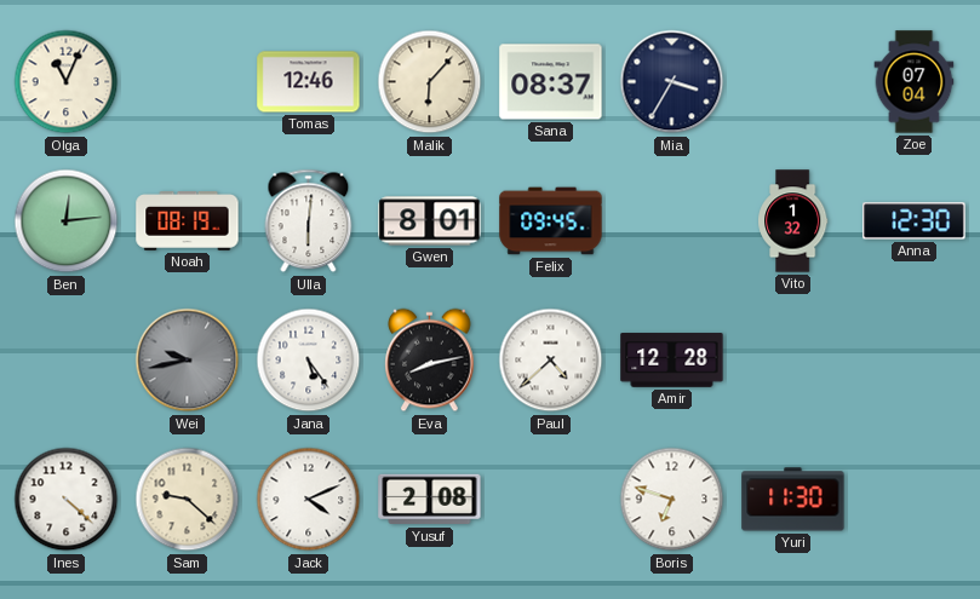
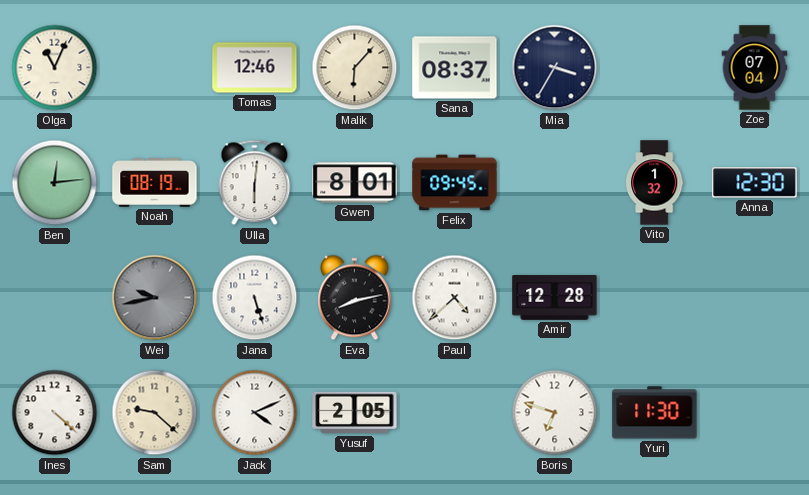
Jana: 5:24 -> 5:27
Yusuf: 2:08 -> 2:05
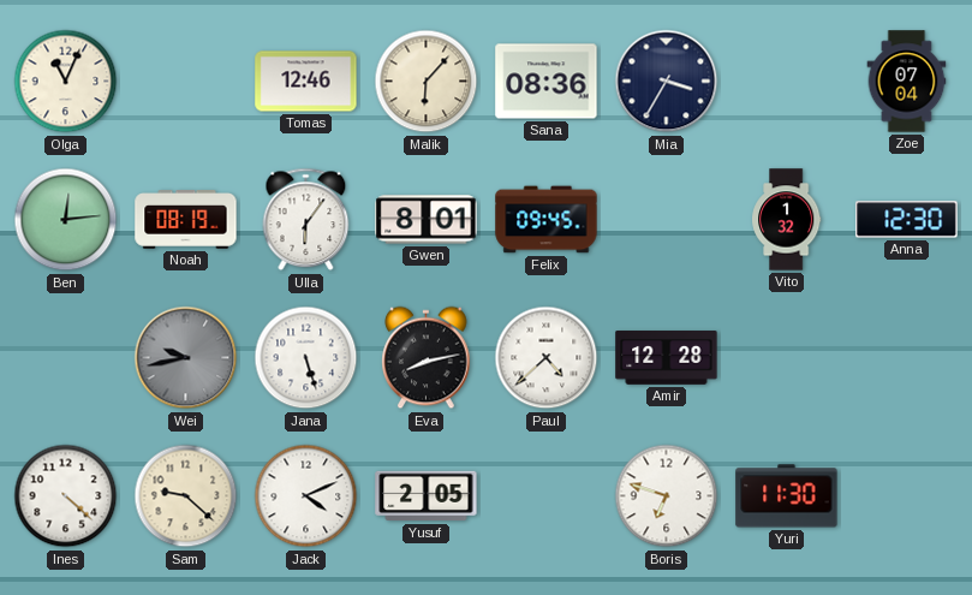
Sana: 08:37 -> 08:36
Ulla: 6:01 -> 6:06
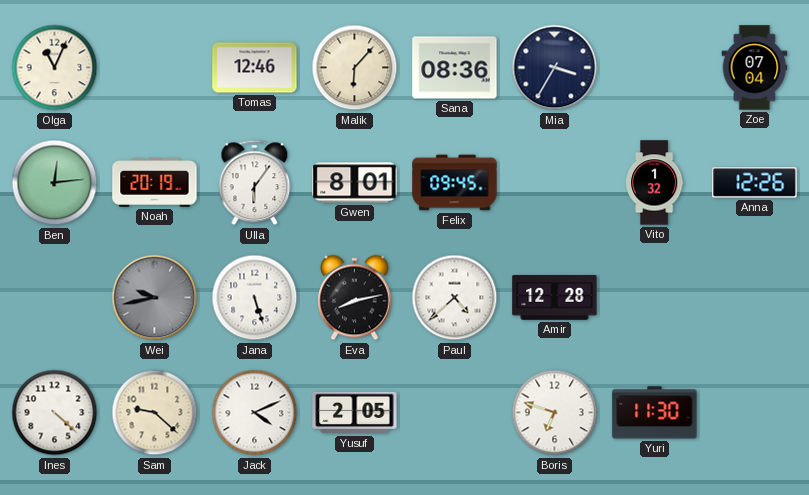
Noah: 08:19 -> 20:19
Anna: 12:30 -> 12:26
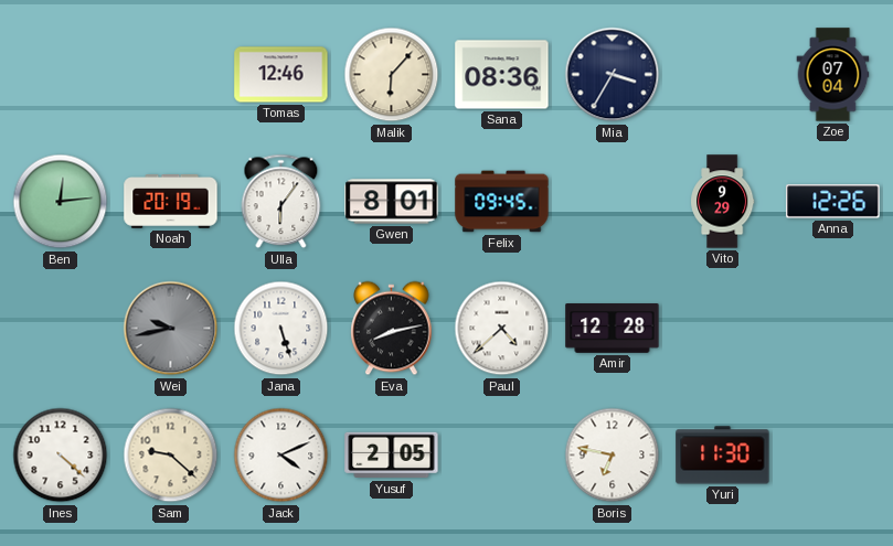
Olga: 11:04 -> none
Vito: 1:32 -> 9:29
Boris: 6:48 -> 6:47
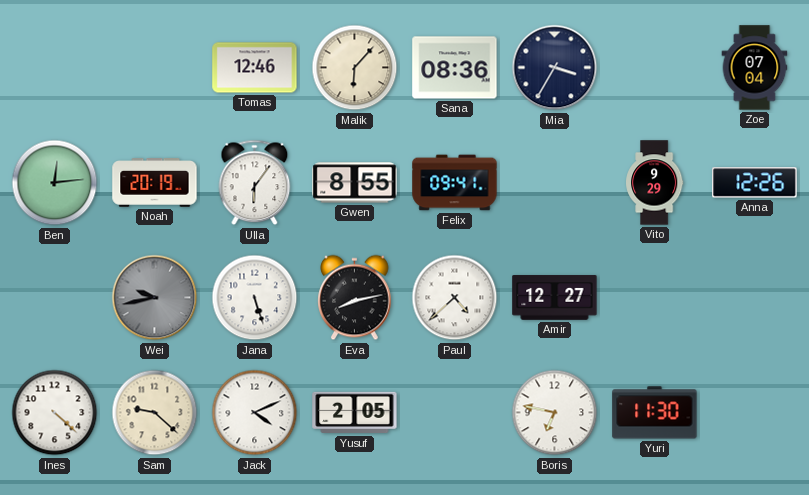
Gwen: 8:01 -> 8:55
Felix: 09:45 -> 09:41
Amir: 12:28 -> 12:27
